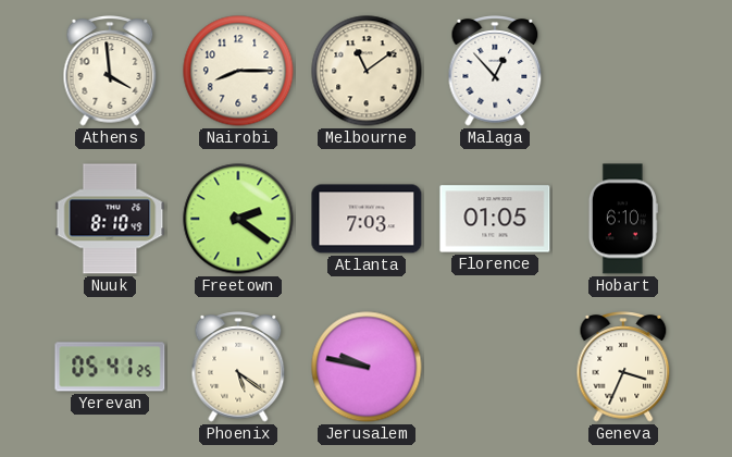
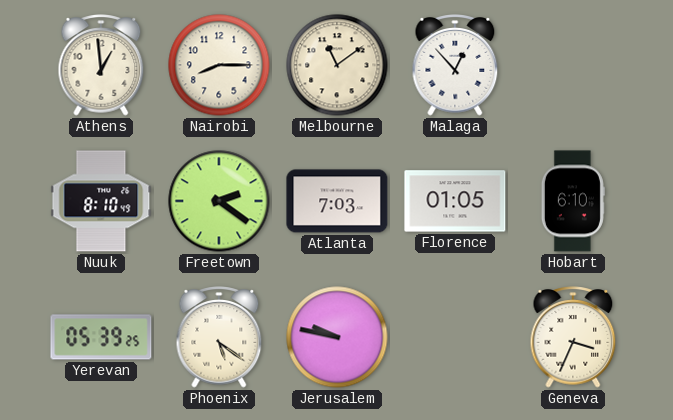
Athens: 3:59 -> 12:59
Yerevan: 05:41 -> 05:39
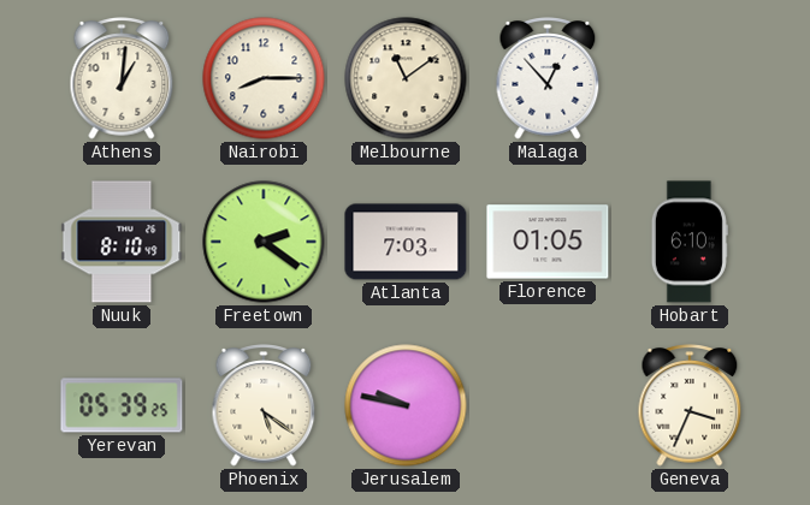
Athens: 12:59 -> 1:01
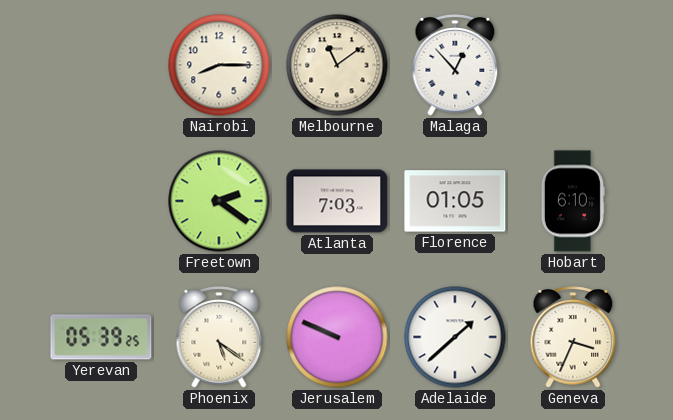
Athens: 1:01 -> none
Nuuk: 8:10 -> none
Jerusalem: 9:47 -> 9:49
Adelaide: none -> 1:38
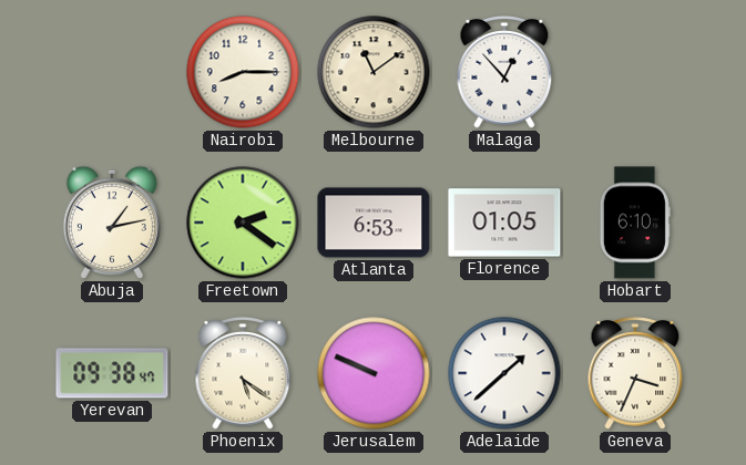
Abuja: none -> 1:13
Atlanta: 7:03 -> 6:53
Yerevan: 05:39 -> 09:38
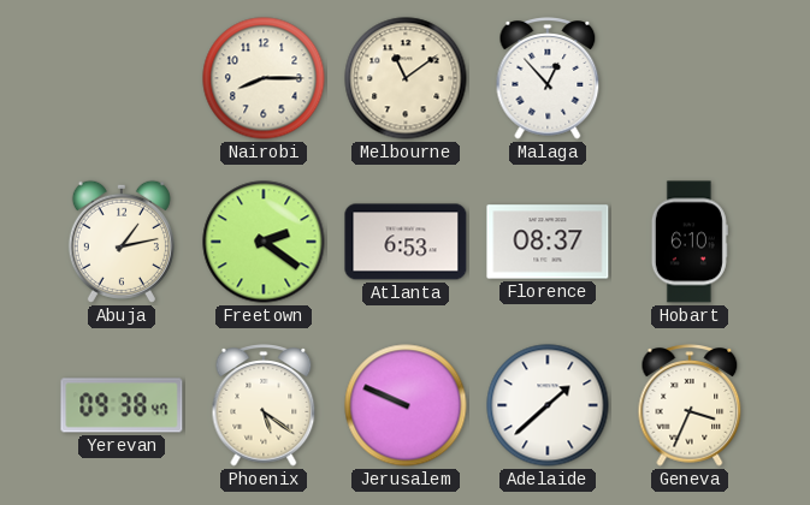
Florence: 01:05 -> 08:37
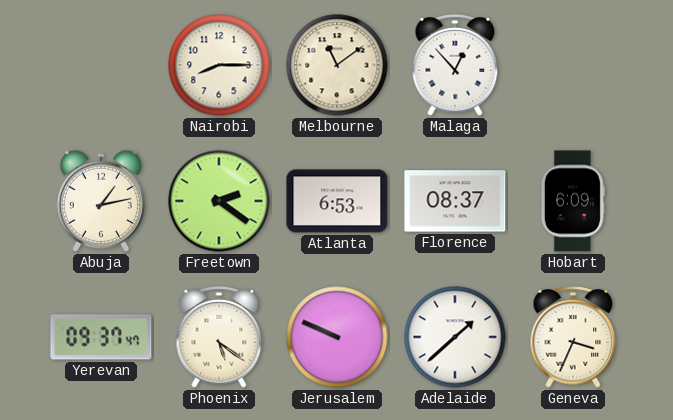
Hobart: 6:10 -> 6:09
Yerevan: 09:38 -> 09:37
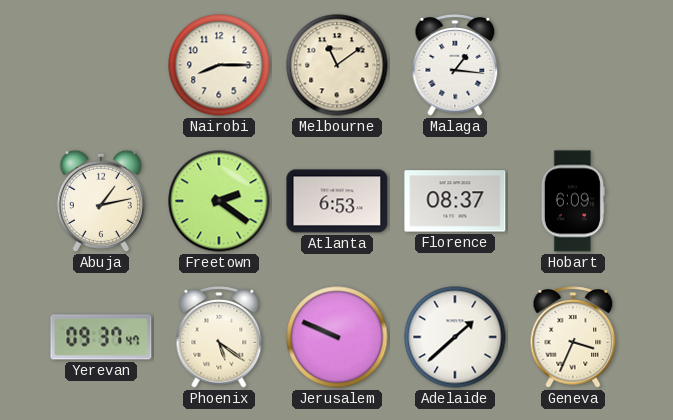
Malaga: 12:53 -> 1:16
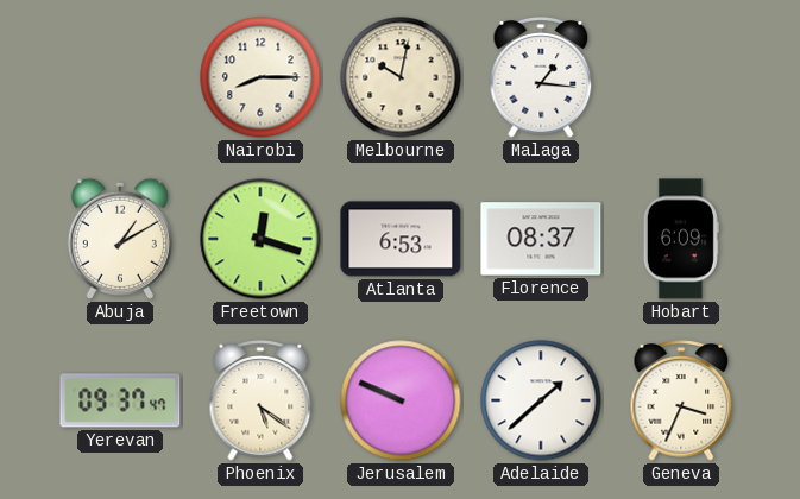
Melbourne: 11:09 -> 10:02
Abuja: 1:13 -> 1:10
Freetown: 2:21 -> 12:18
